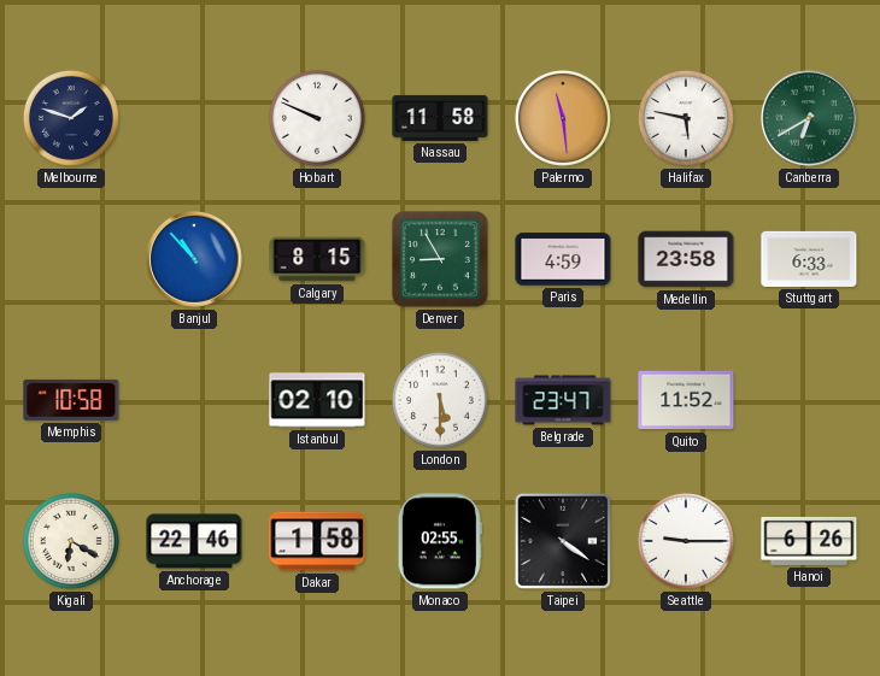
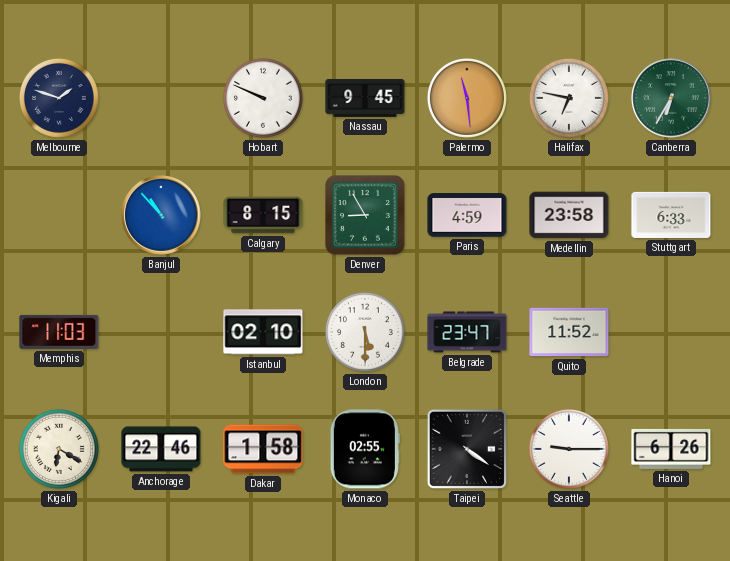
Nassau: 11:58 -> 9:45
Halifax: 5:47 -> 6:47
Canberra: 6:40 -> 6:35
Memphis: 10:58 -> 11:03
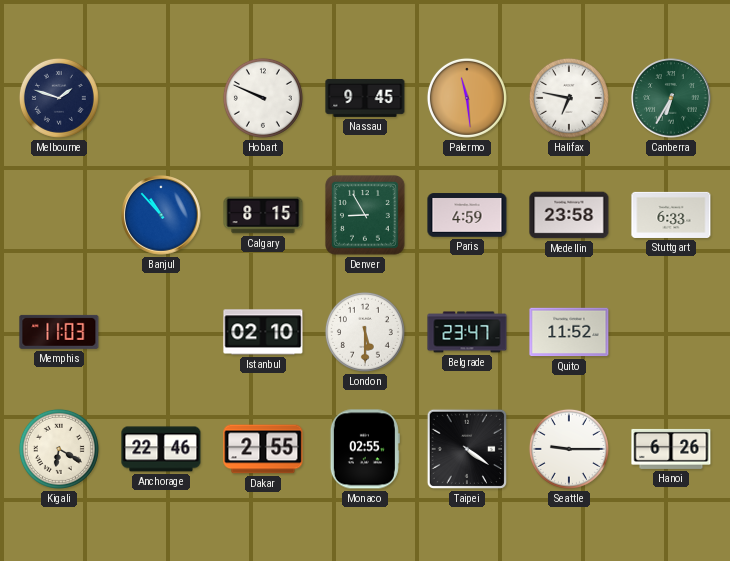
Dakar: 1:58 -> 2:55
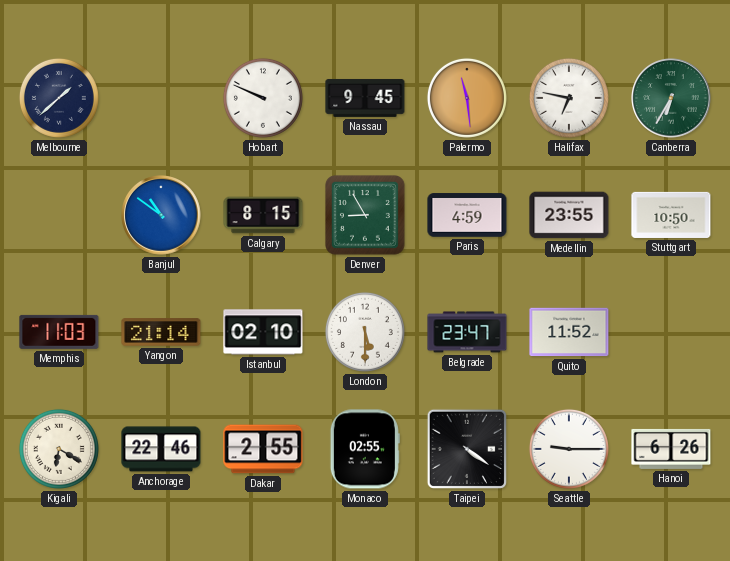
Melbourne: 1:48 -> 1:38
Banjul: 10:53 -> 10:51
Medellin: 23:58 -> 23:55
Stuttgart: 6:33 -> 10:50
Yangon: none -> 21:14
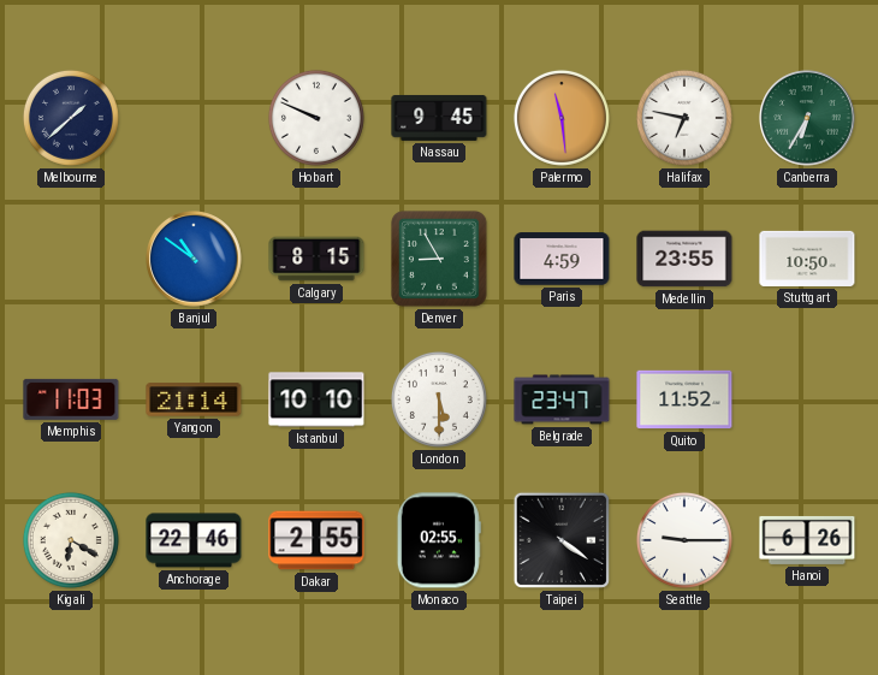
Istanbul: 02:10 -> 10:10
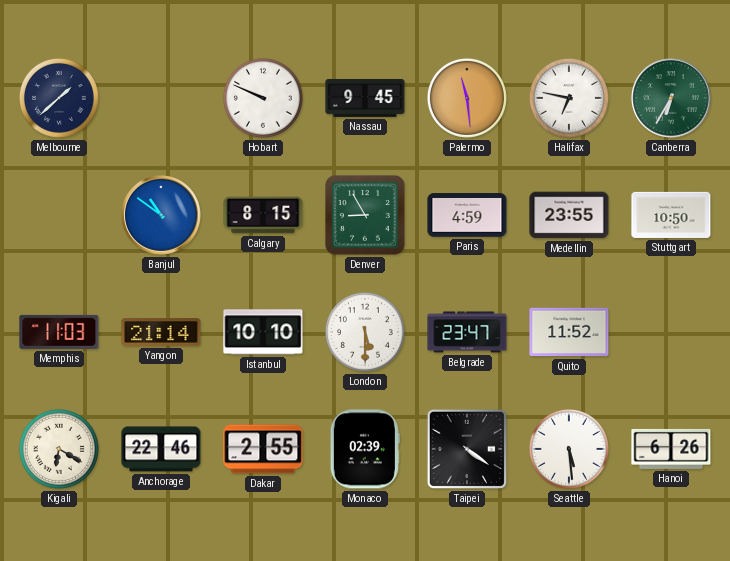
Monaco: 02:55 -> 02:39
Seattle: 9:15 -> 5:29
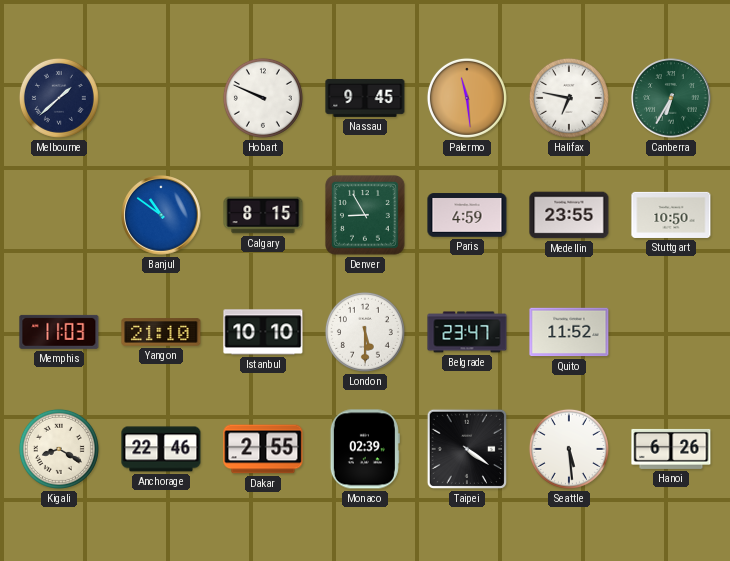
Yangon: 21:14 -> 21:10
Kigali: 6:20 -> 8:20
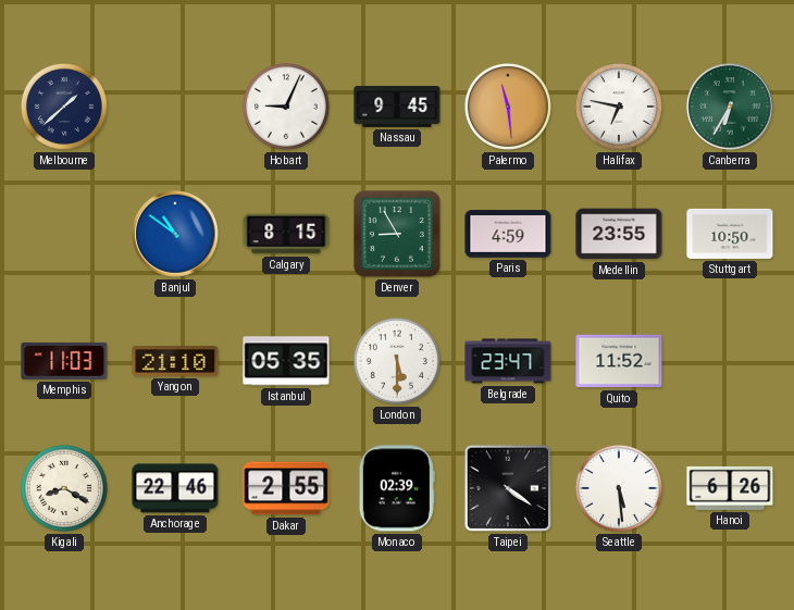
Hobart: 9:49 -> 9:04
Istanbul: 10:10 -> 05:35
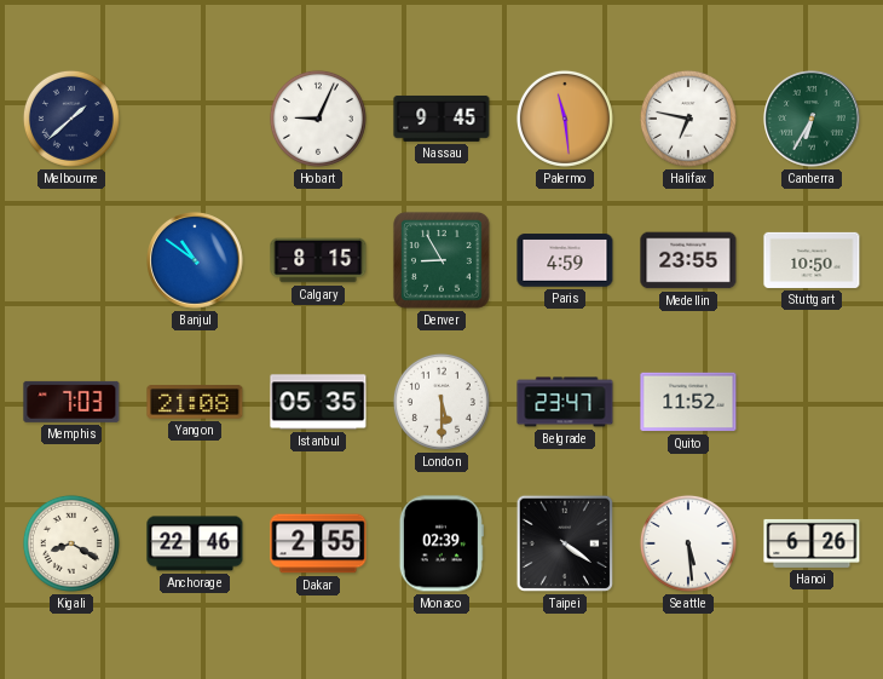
Memphis: 11:03 -> 7:03
Yangon: 21:10 -> 21:08
